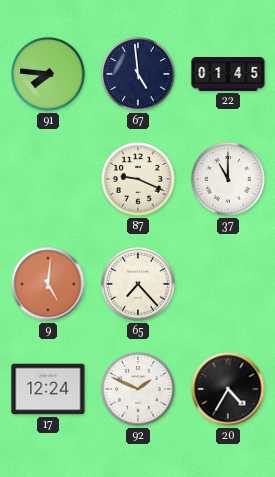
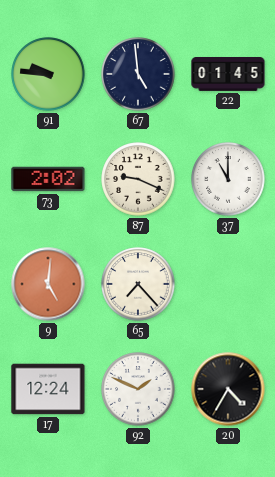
91: 7:46 -> 9:46
73: none -> 2:02
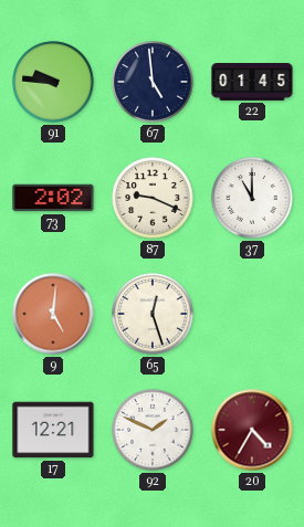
65: 7:23 -> 12:27
17: 12:24 -> 12:21
20 dial: black -> burgundy
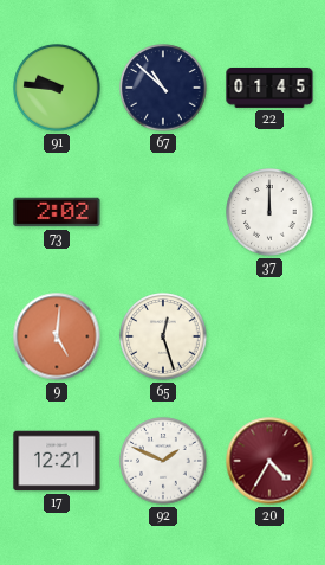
67: 4:59 -> 10:52
87: 9:19 -> none
37: 11:00 -> 12:00
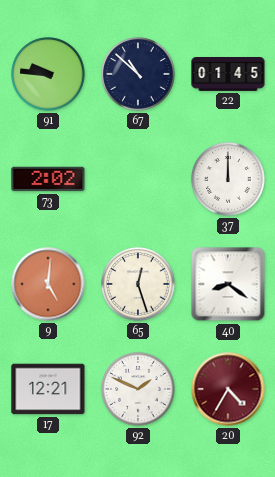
40: none -> 8:21
